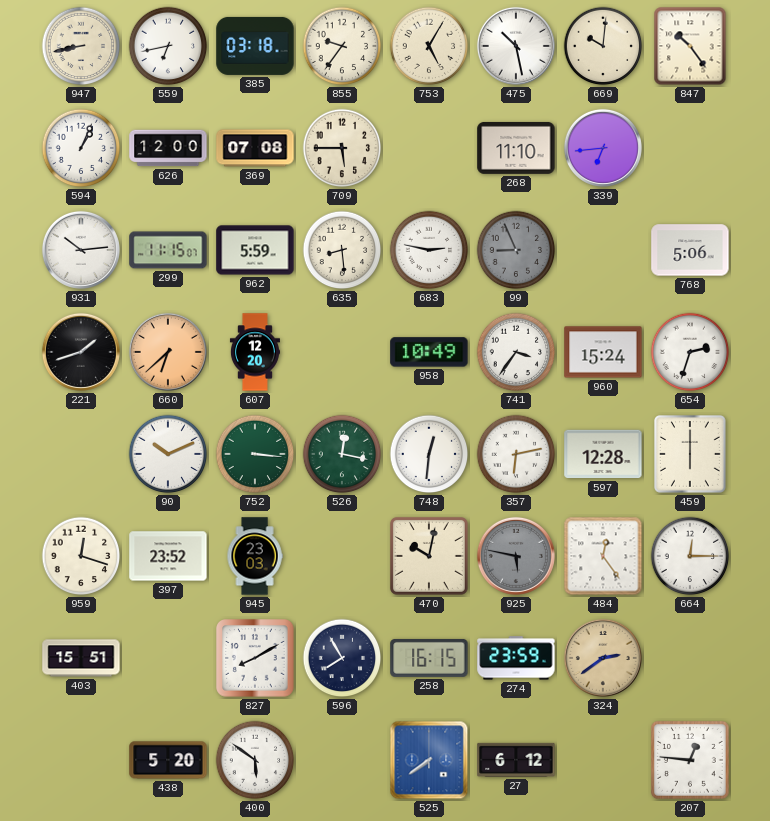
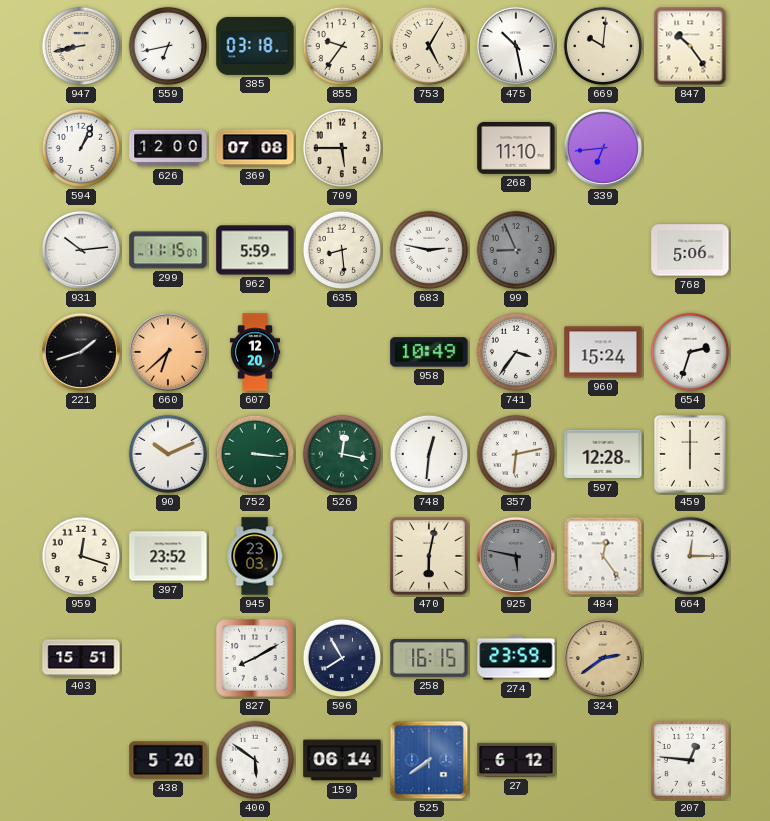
470: 10:02 -> 6:02
159: none -> 06:14
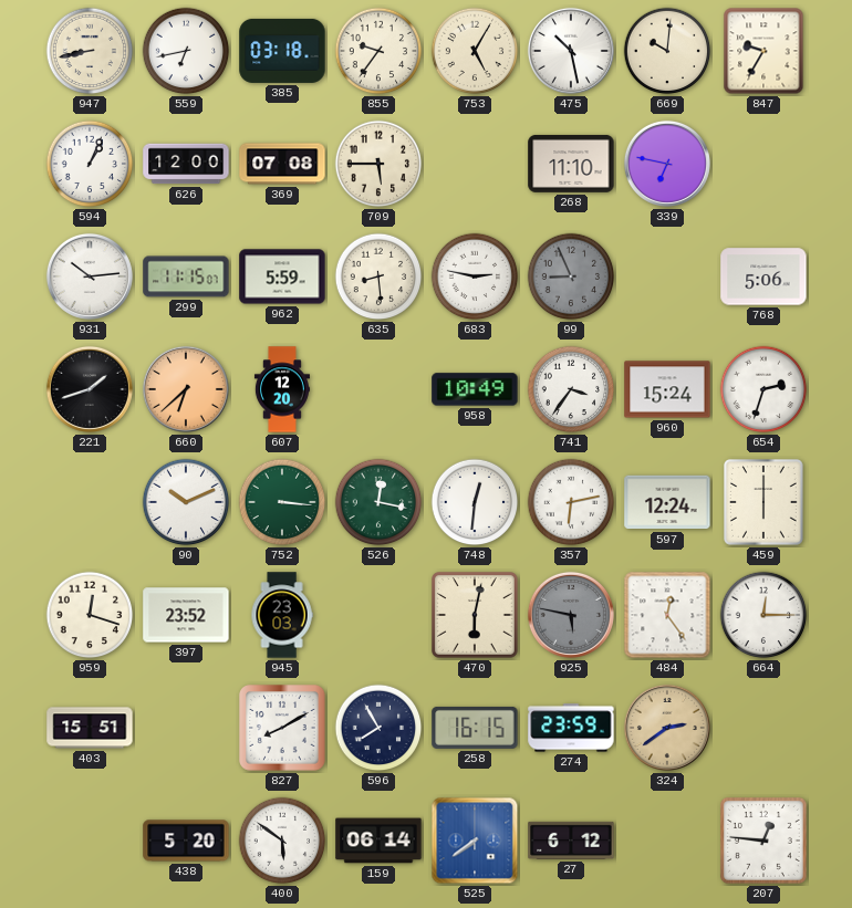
847: 10:24 -> 9:35
339: 6:44 -> 6:47
597: 12:28 -> 12:24
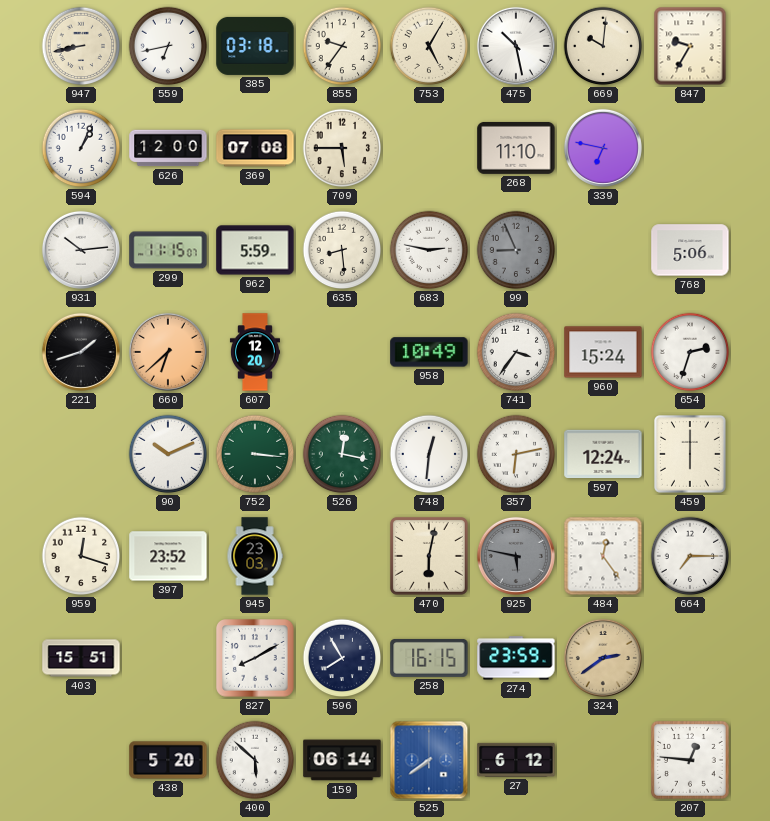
664: 12:15 -> 7:15
400: 5:51 -> 5:52
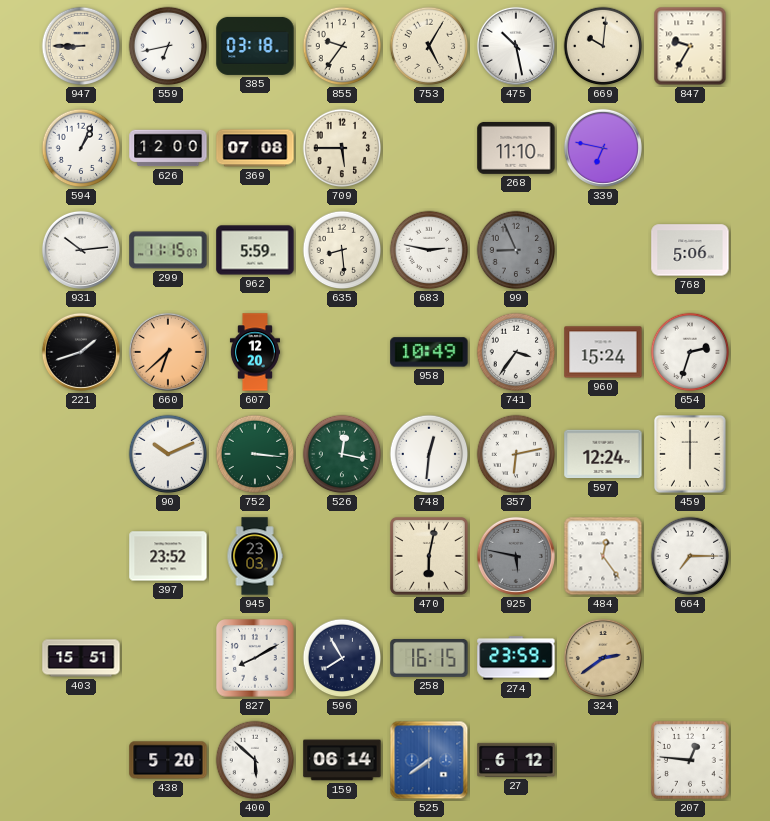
947: 8:43 -> 8:45
959: 12:18 -> none
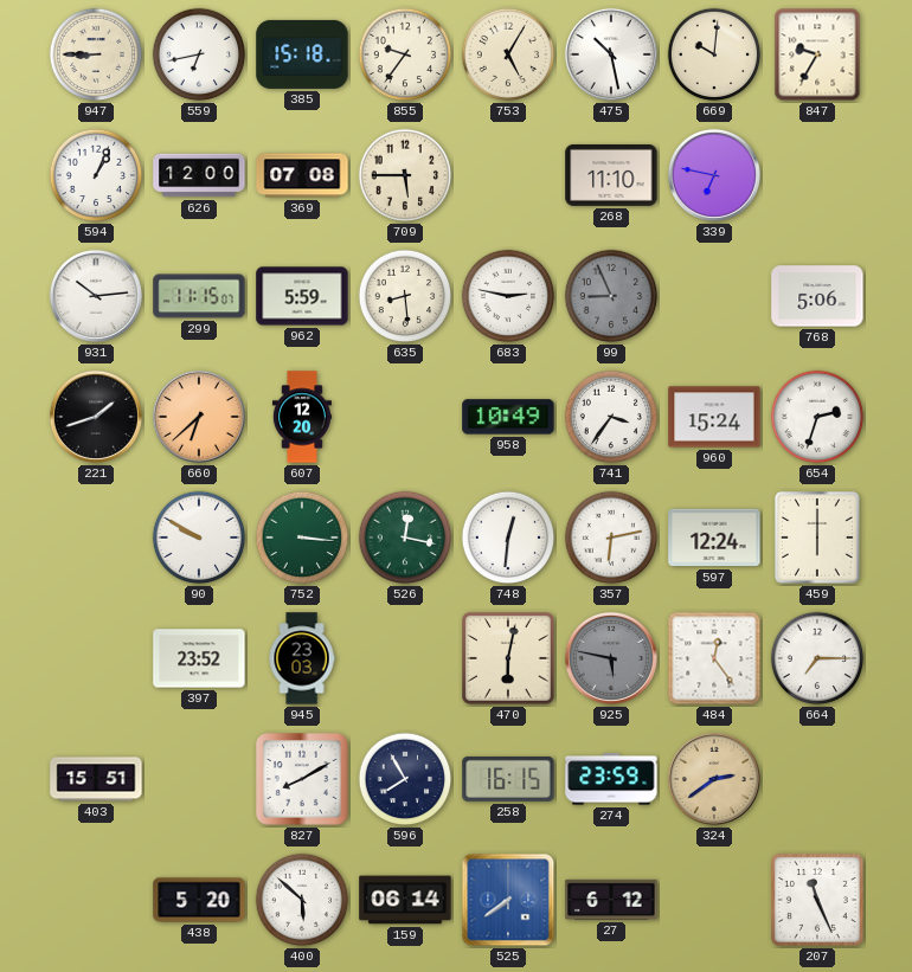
385: 03:18 -> 15:18
90: 10:11 -> 9:50
207: 12:46 -> 11:26
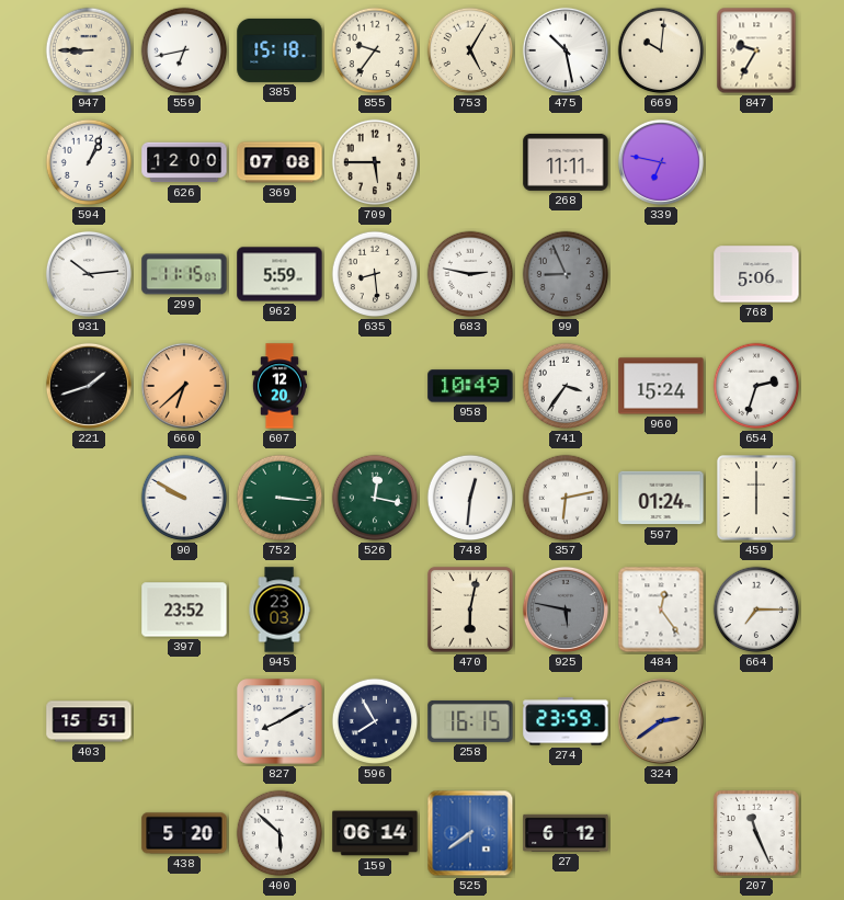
268: 11:10 -> 11:11
597: 12:24 -> 01:24
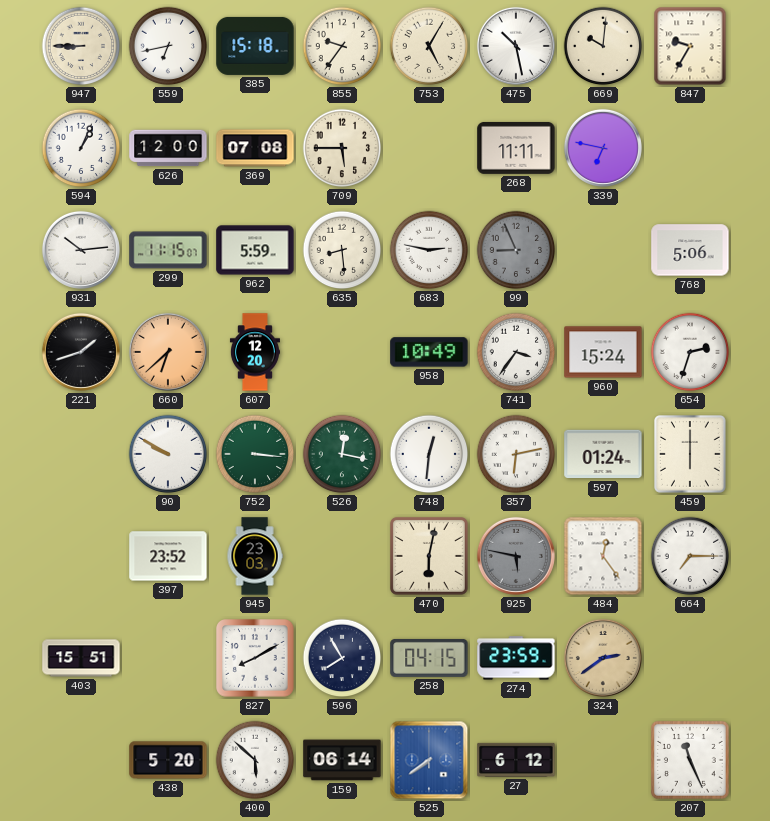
258: 16:15 -> 04:15
